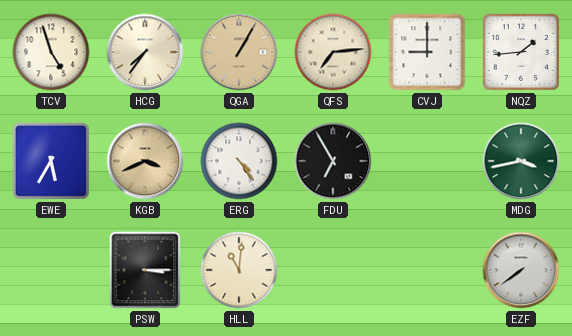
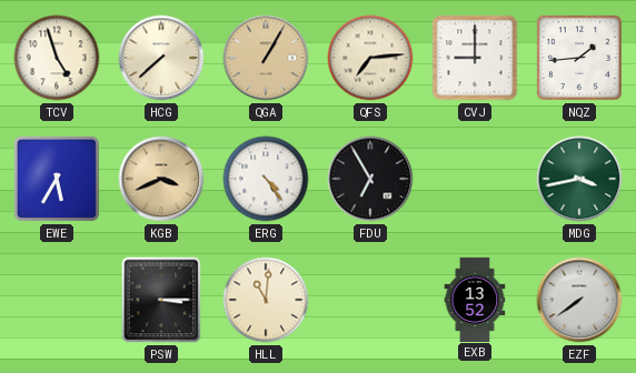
HCG: 7:36 -> 7:38
EXB: none -> 13:52
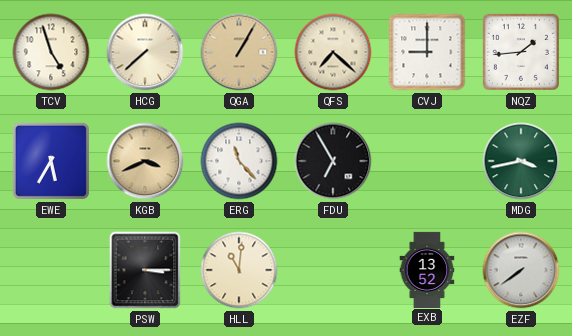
QFS: 7:14 -> 7:22
ERG: 4:24 -> 11:23
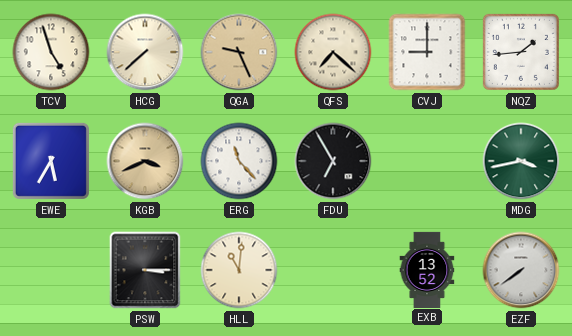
QGA: 1:05 -> 9:26
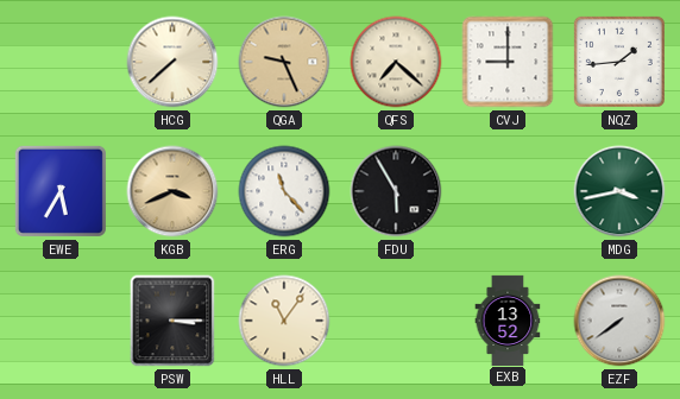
TCV: 4:57 -> none
FDU: 6:55 -> 5:55
HLL: 11:01 -> 11:06
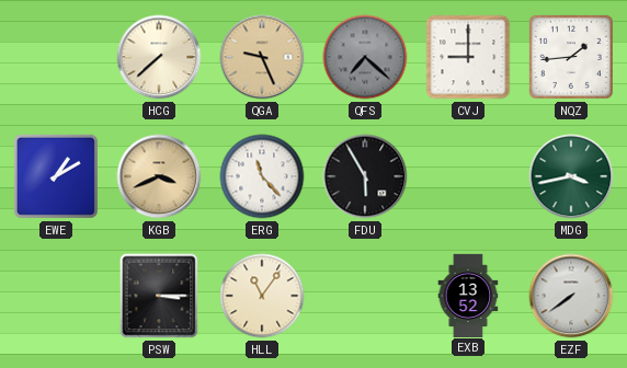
QFS dial: cream -> grey
EWE: 5:35 -> 1:10
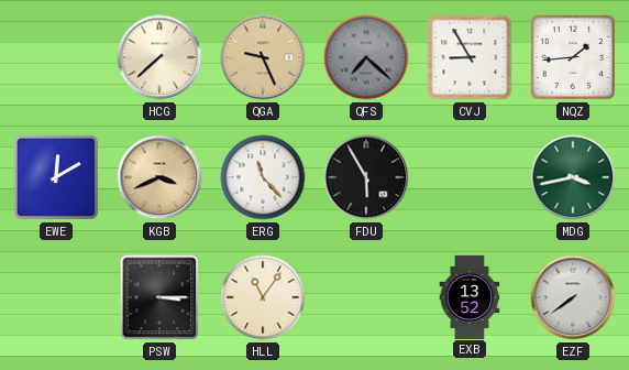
CVJ: 9:00 -> 8:55
EWE: 1:10 -> 12:10
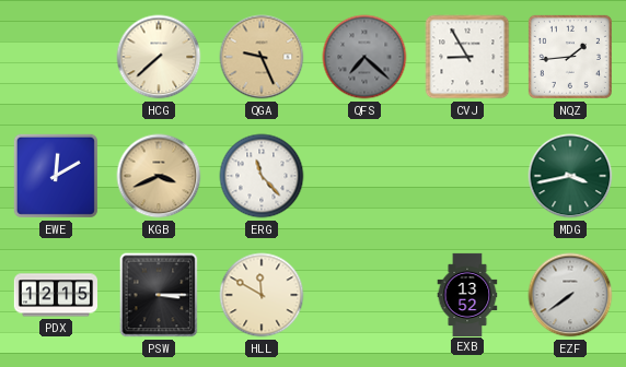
FDU: 5:55 -> none
PDX: none -> 12:15
HLL: 11:06 -> 11:50
